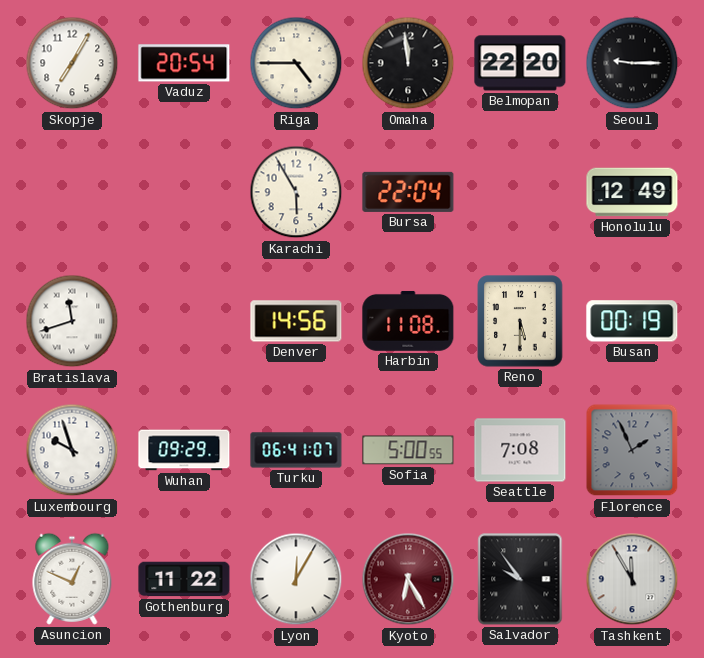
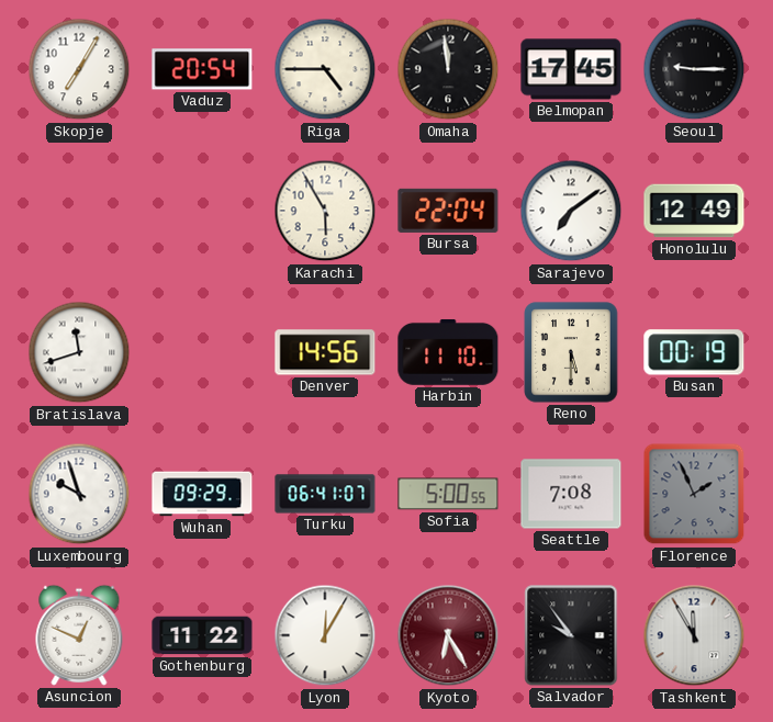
Belmopan: 22:20 -> 17:45
Sarajevo: none -> 7:09
Harbin: 11:08 -> 11:10
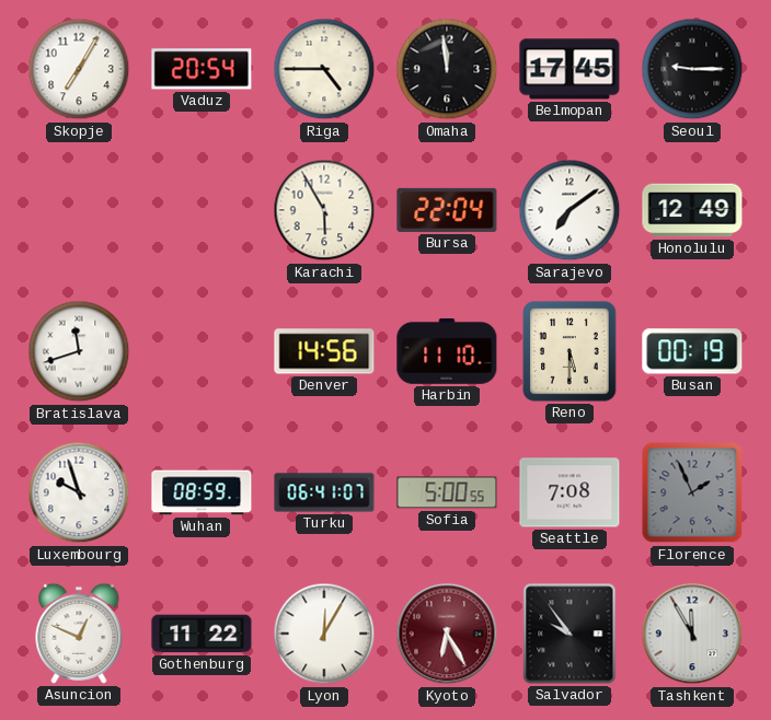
Wuhan: 09:29 -> 08:59
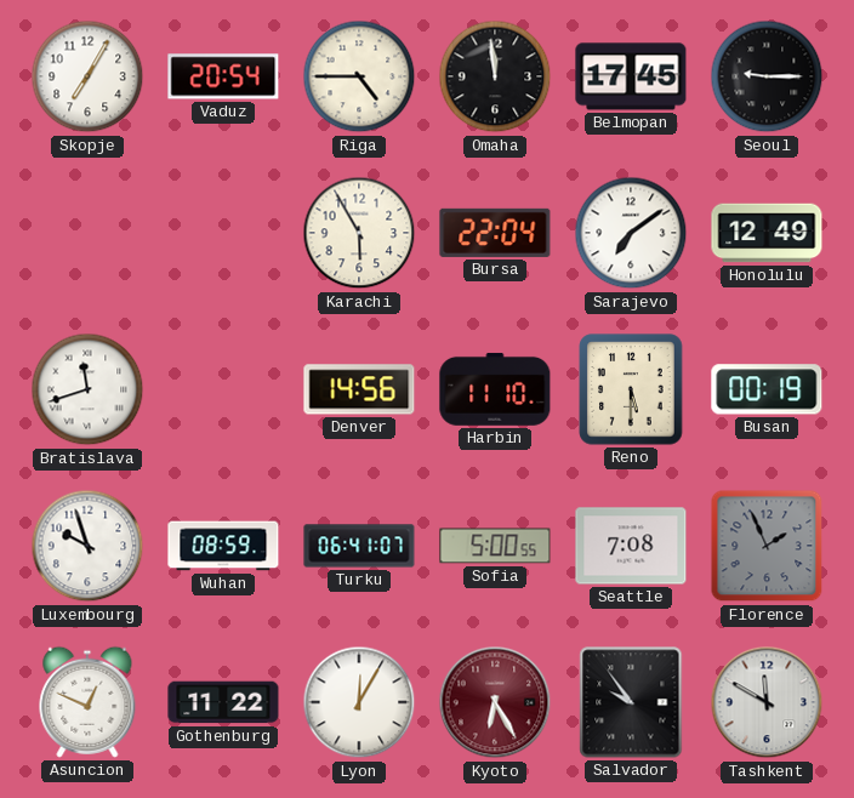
Tashkent: 11:55 -> 11:50
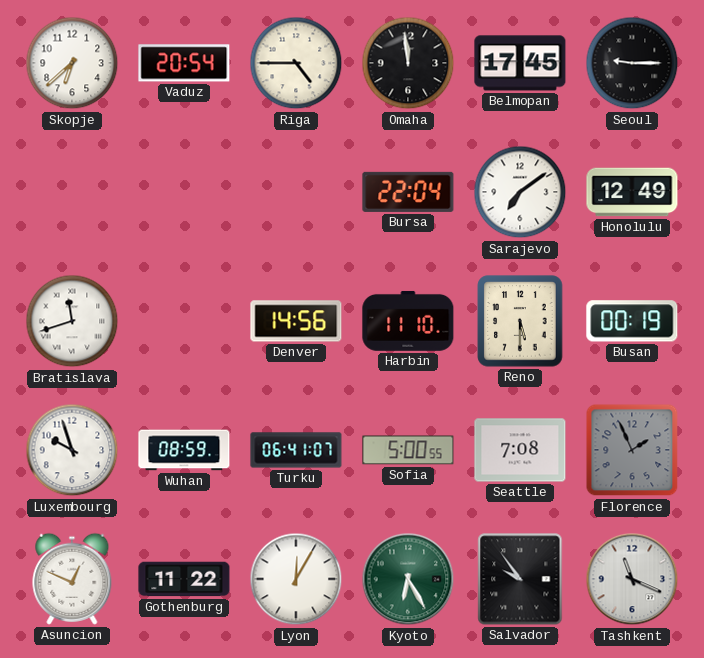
Skopje: 7:05 -> 6:38
Karachi: 5:55 -> none
Kyoto dial: burgundy -> green
Tashkent: 11:50 -> 11:19
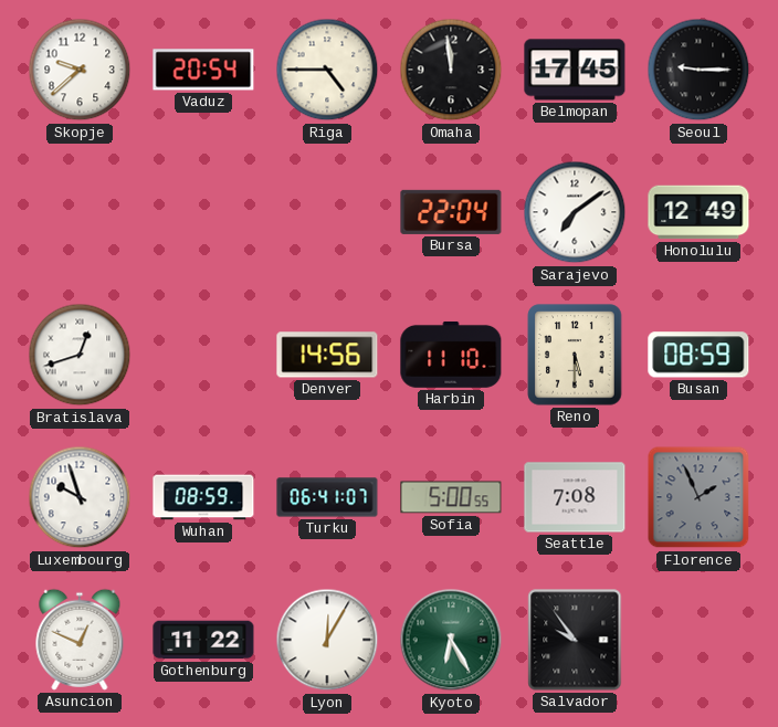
Skopje: 6:38 -> 9:38
Bratislava: 11:42 -> 12:42
Busan: 00:19 -> 08:59
Tashkent: 11:19 -> none
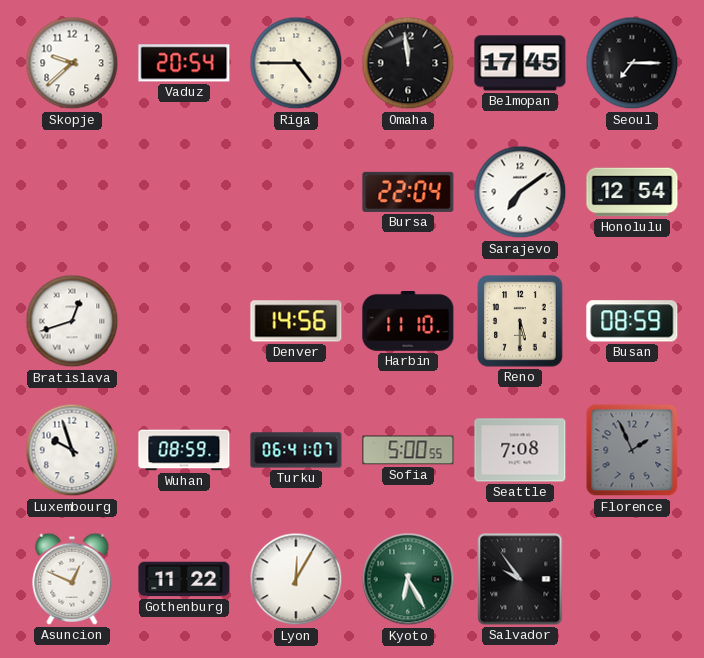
Seoul: 9:15 -> 7:15
Honolulu: 12:49 -> 12:54
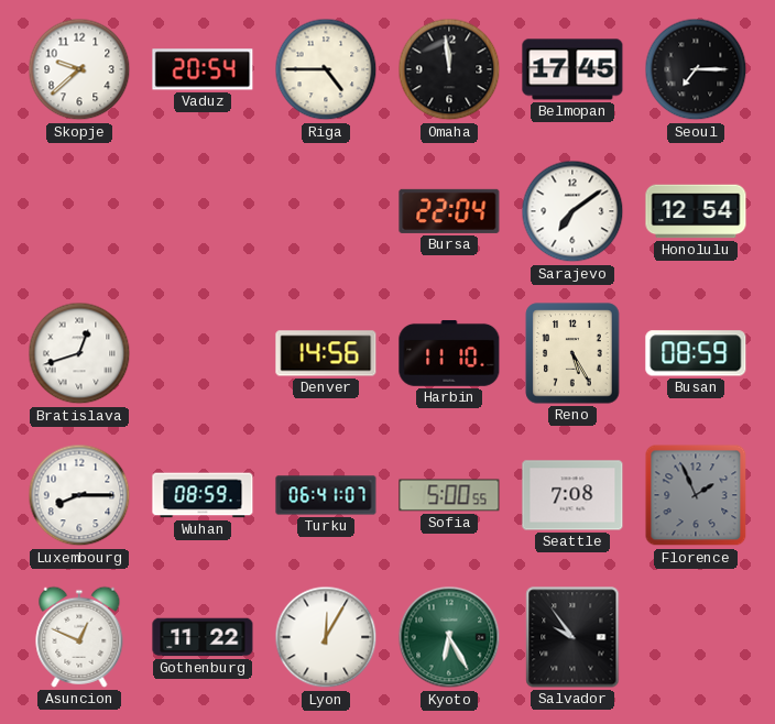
Reno: 5:30 -> 5:25
Luxembourg: 9:57 -> 8:15
